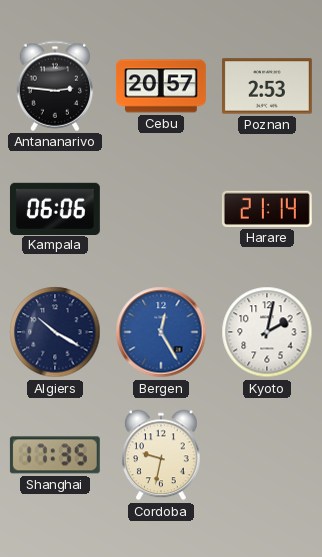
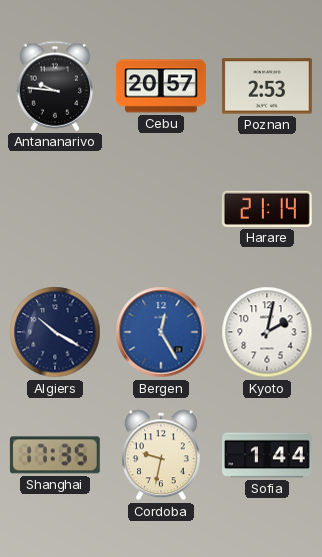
Antananarivo: 2:46 -> 9:46
Kampala: 06:06 -> none
Sofia: none -> 1:44
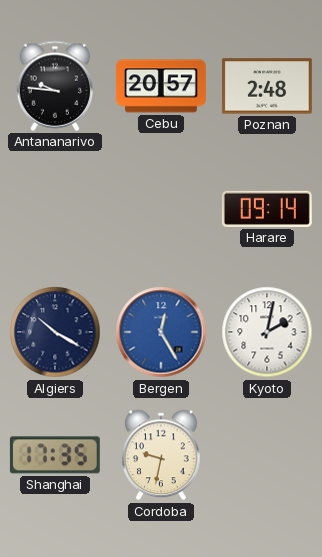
Poznan: 2:53 -> 2:48
Harare: 21:14 -> 09:14
Sofia: 1:44 -> none
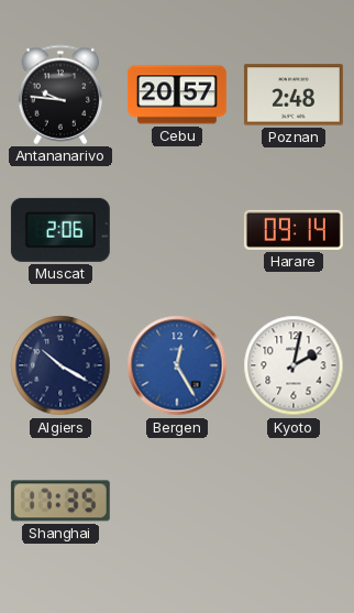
Muscat: none -> 2:06
Cordoba: 9:32 -> none
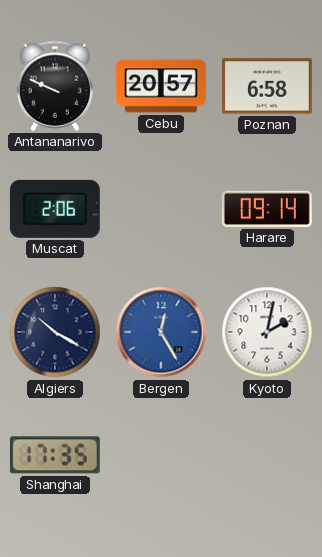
Antananarivo: 9:46 -> 9:49
Poznan: 2:48 -> 6:58
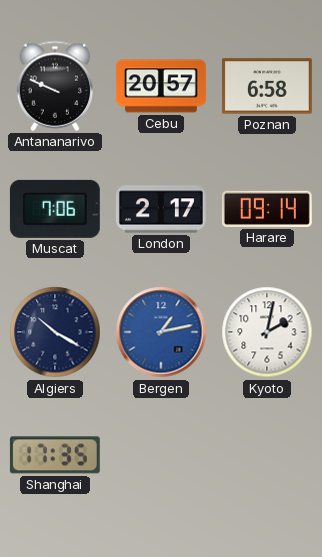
Muscat: 2:06 -> 7:06
London: none -> 2:17
Bergen: 12:25 -> 1:13
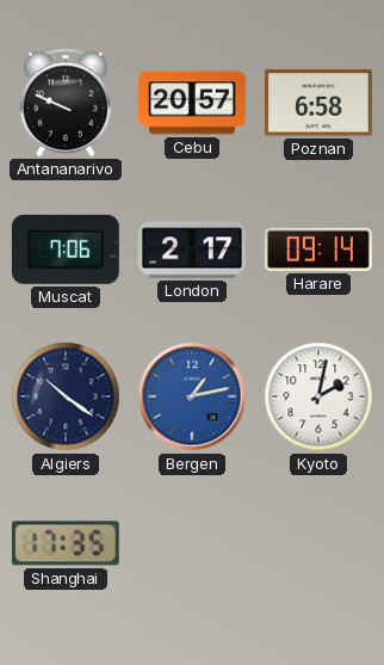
Algiers: 10:20 -> 10:21
